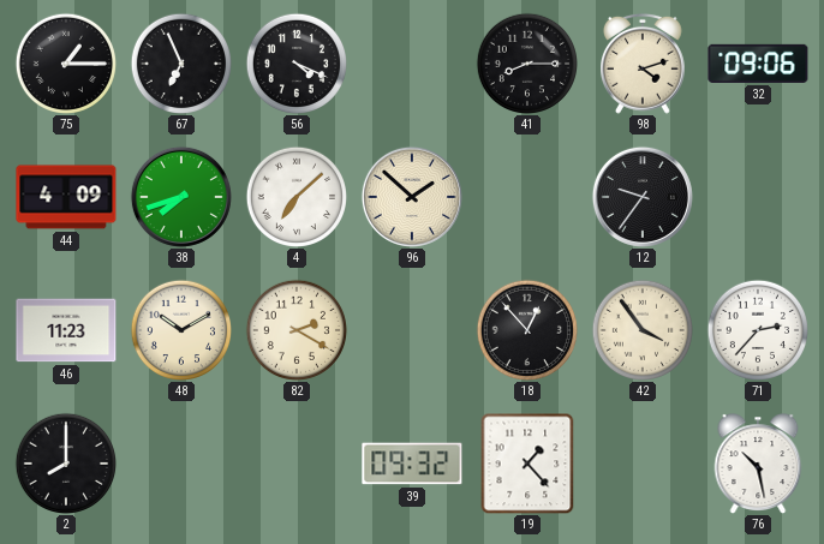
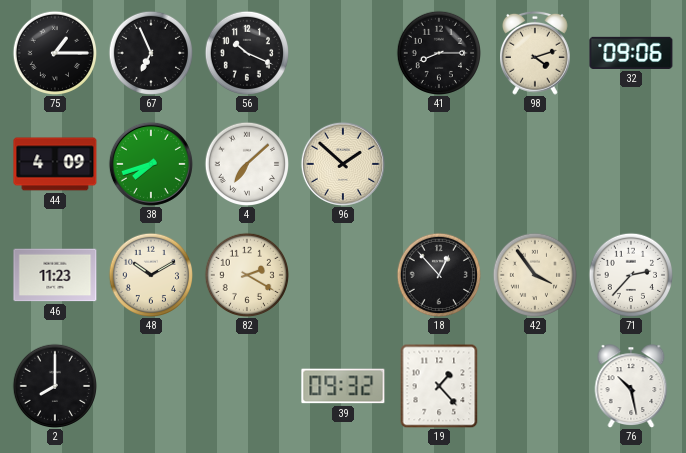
56: 4:19 -> 10:19
12: 9:36 -> none
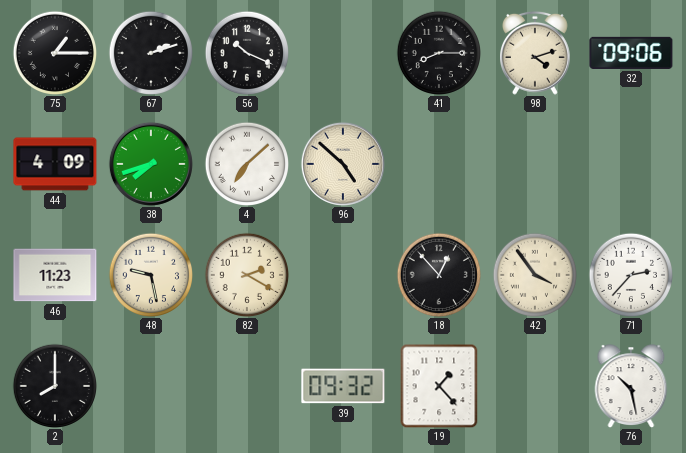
67: 6:56 -> 2:12
96: 1:52 -> 4:52
48: 10:10 -> 9:28
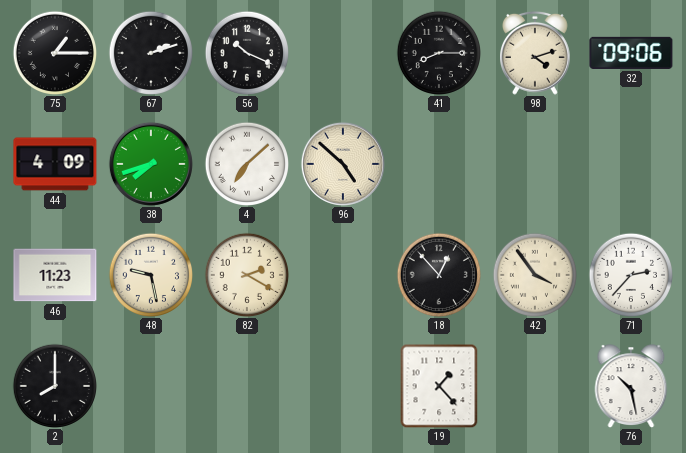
39: 09:32 -> none
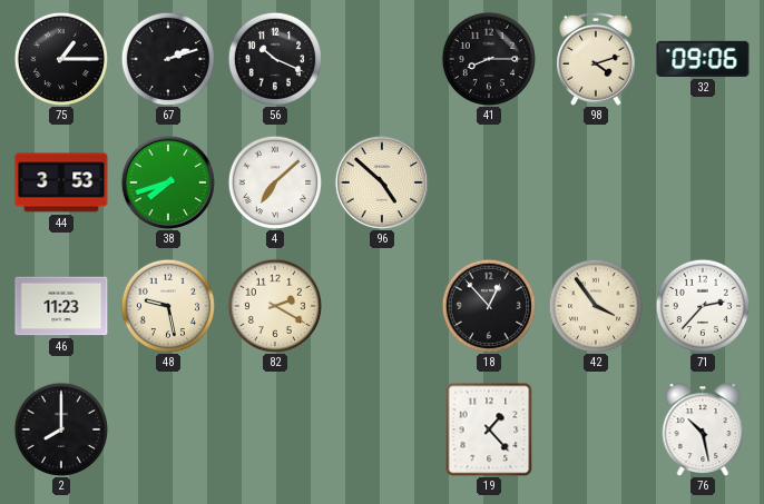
44: 4:09 -> 3:53
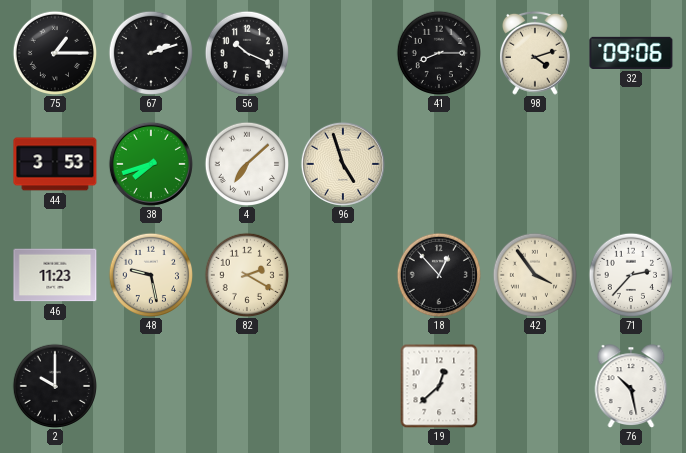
96: 4:52 -> 4:57
2: 8:00 -> 10:00
19: 1:23 -> 12:38
